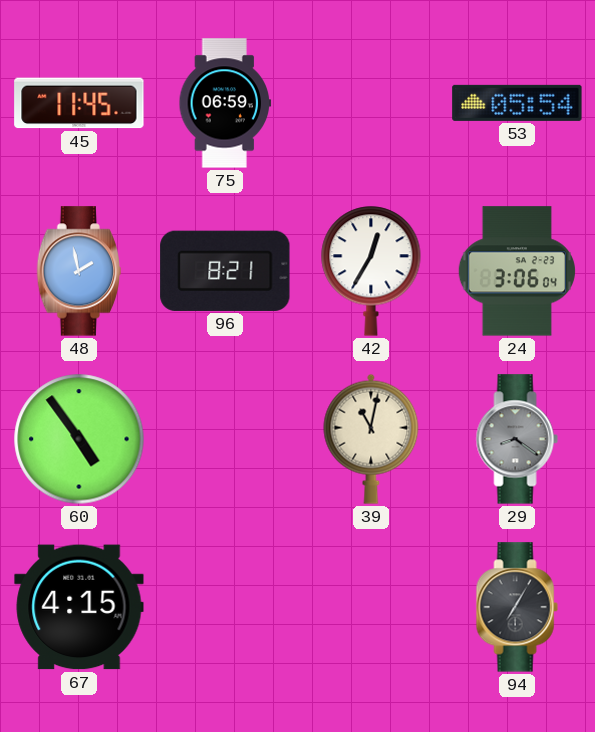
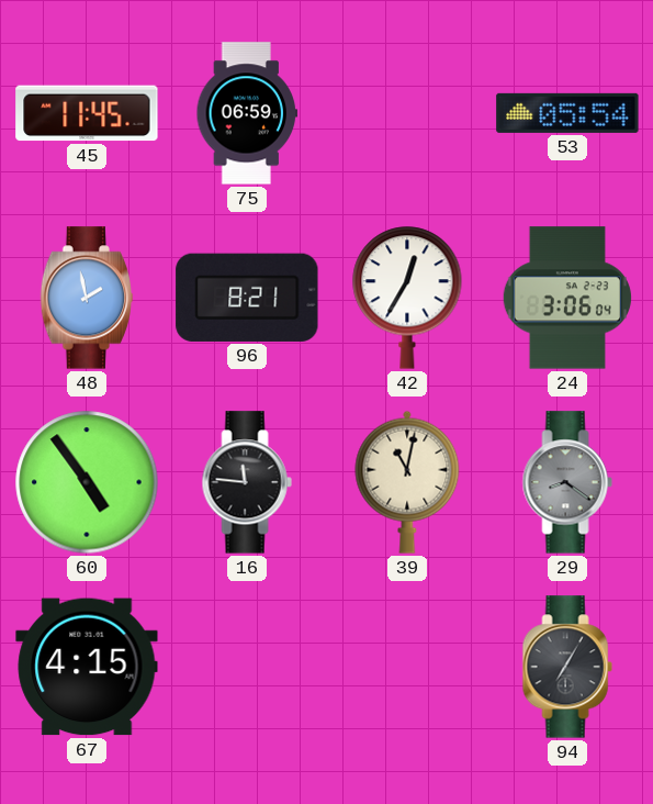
16: none -> 11:46
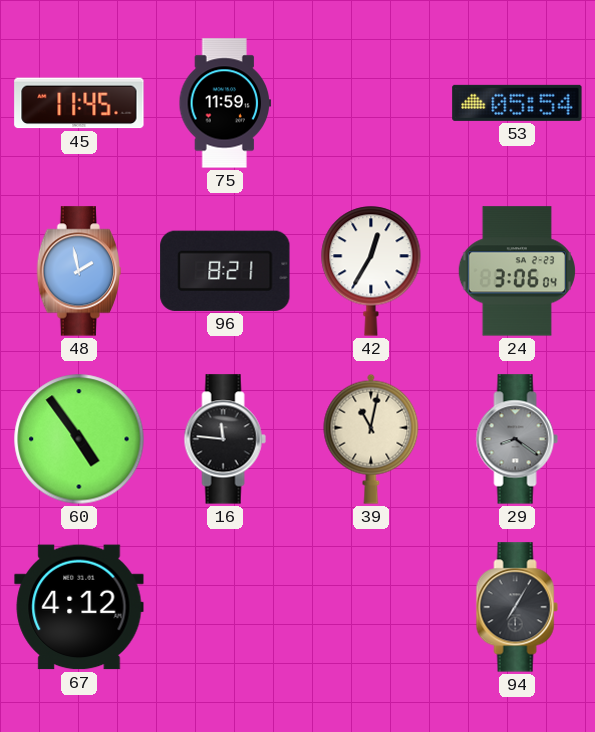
75: 06:59 -> 11:59
67: 4:15 -> 4:12
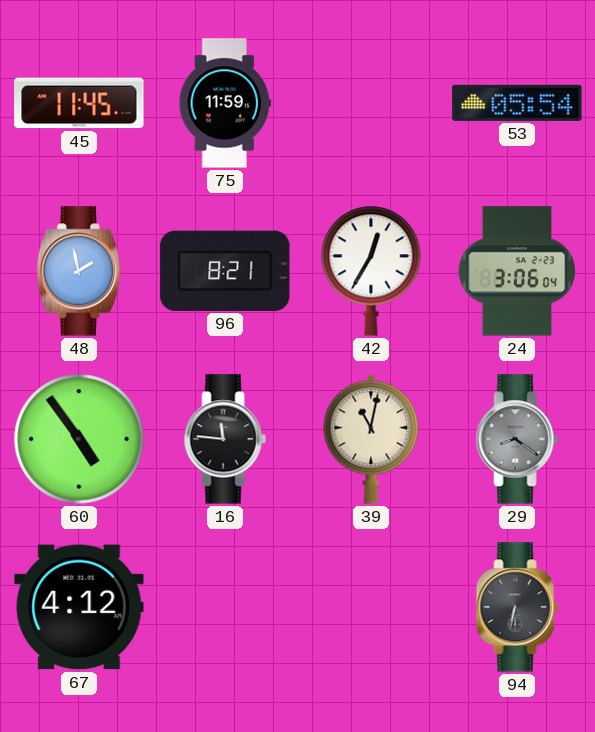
94: 7:05 -> 6:32
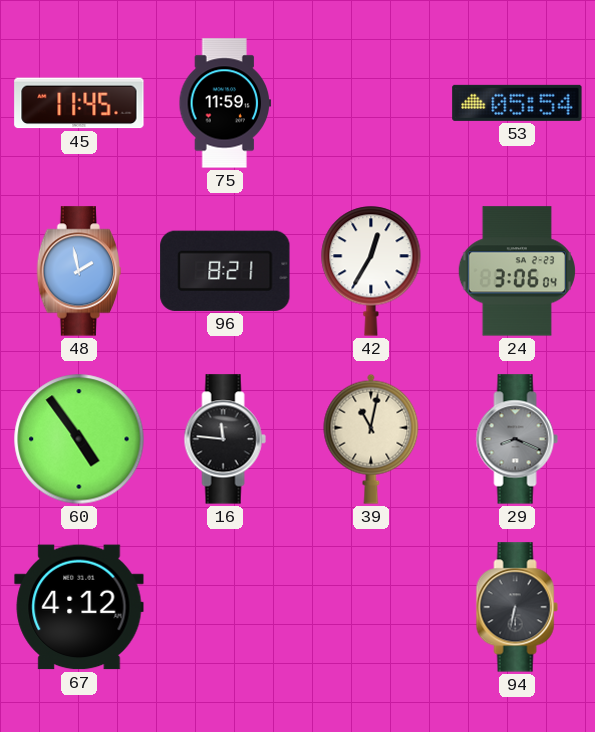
29: 8:21 -> 8:19
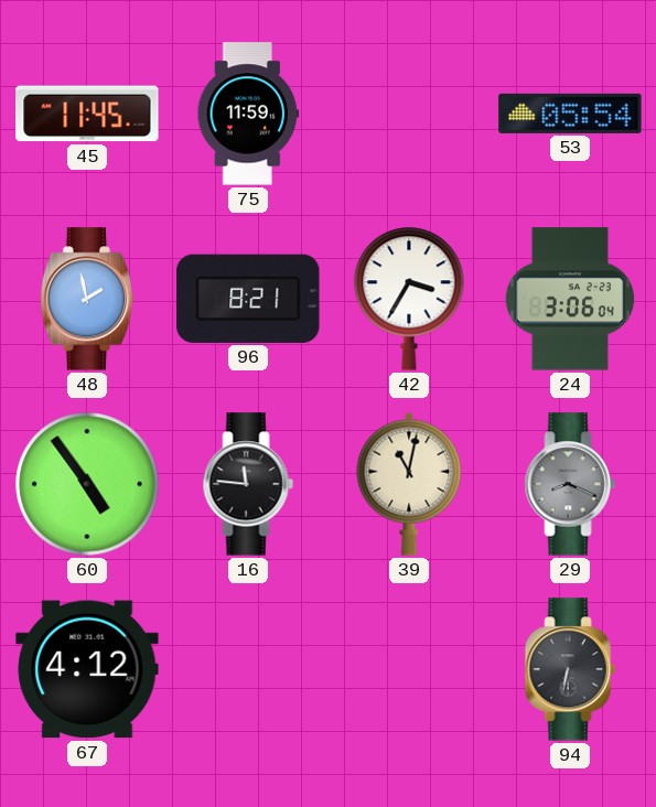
42: 12:35 -> 3:35
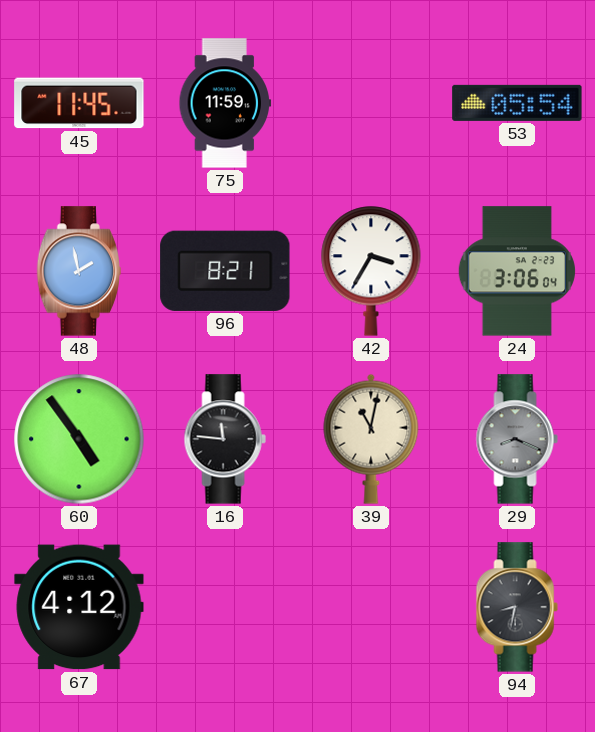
94: 6:32 -> 8:32
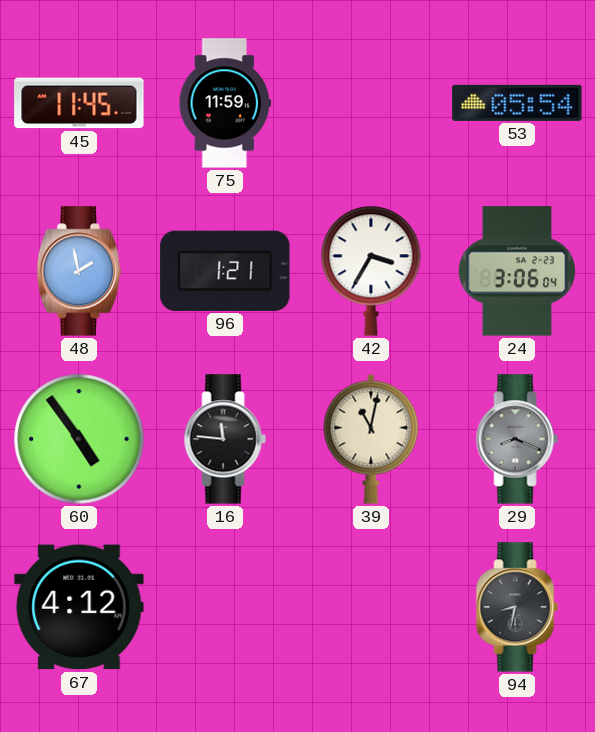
96: 8:21 -> 1:21
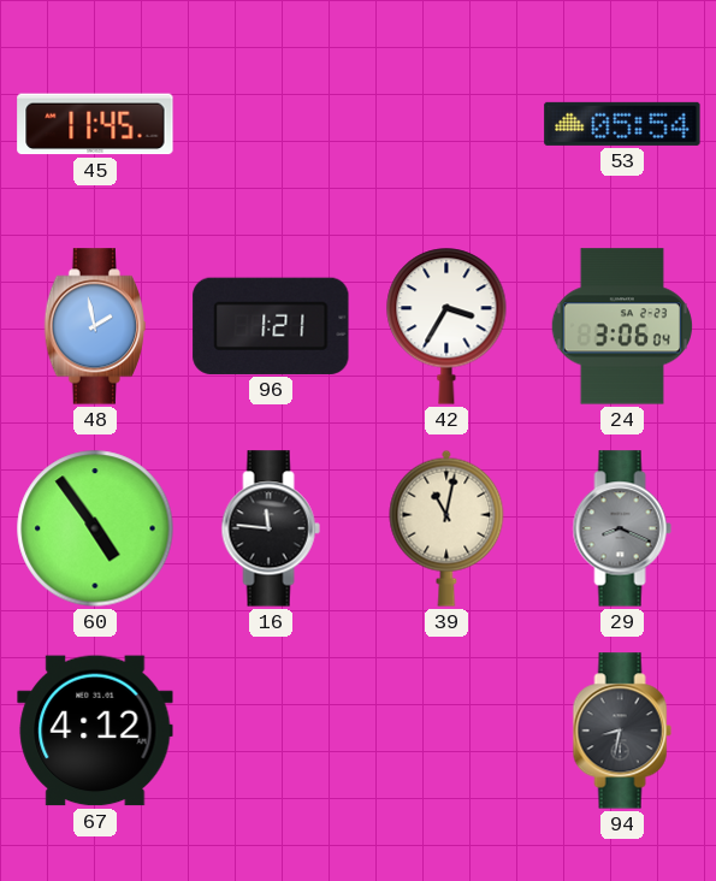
75: 11:59 -> none
